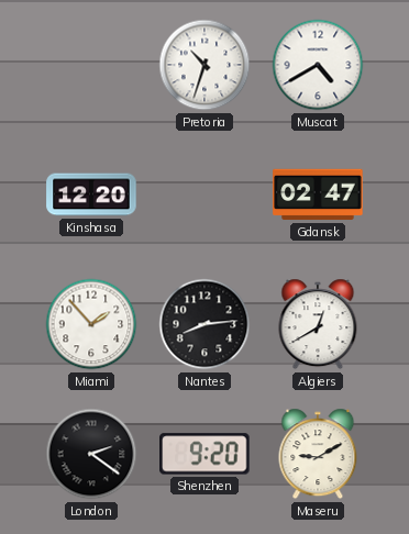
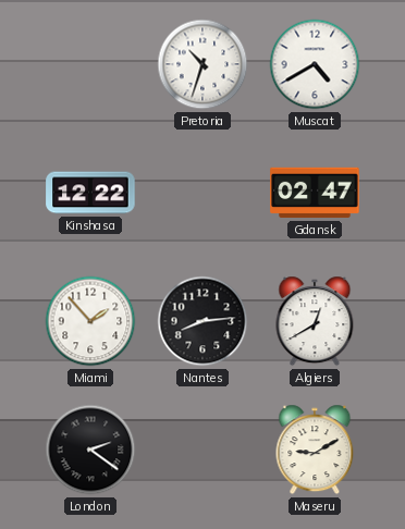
Kinshasa: 12:20 -> 12:22
Shenzhen: 9:20 -> none
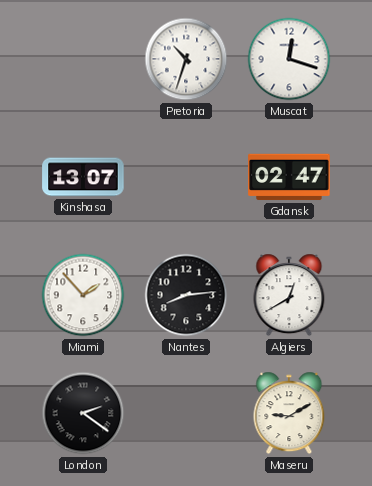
Muscat: 4:40 -> 12:18
Kinshasa: 12:22 -> 13:07
